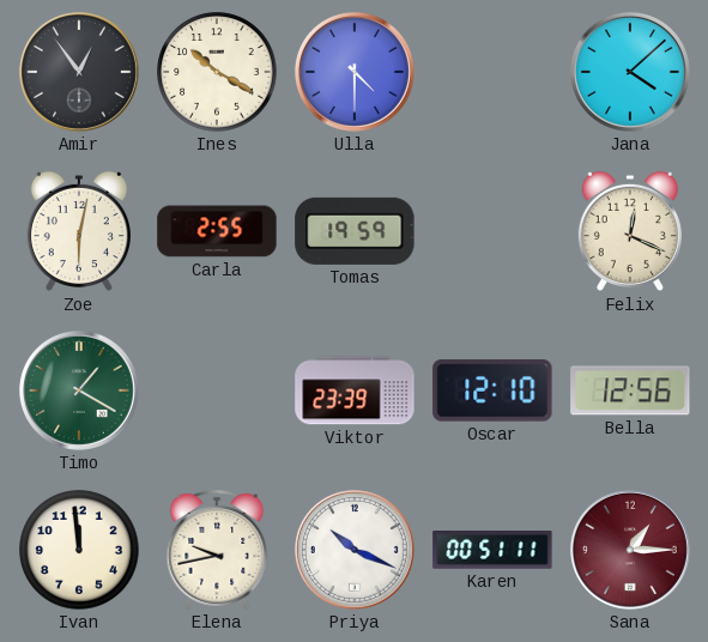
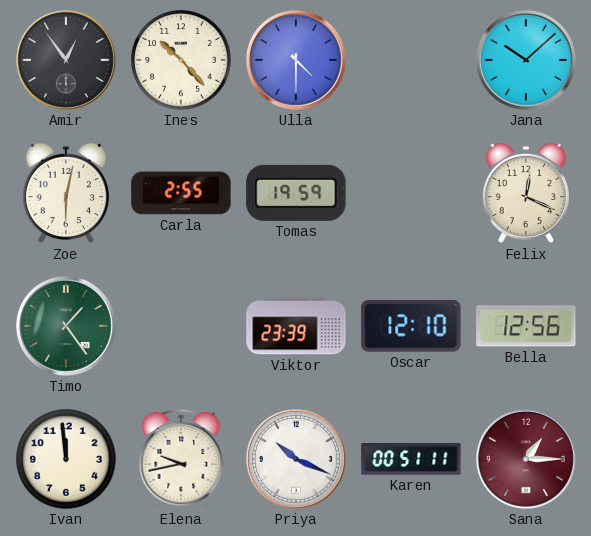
Ines: 10:20 -> 10:23
Jana: 4:08 -> 10:08
Timo: 1:20 -> 1:24
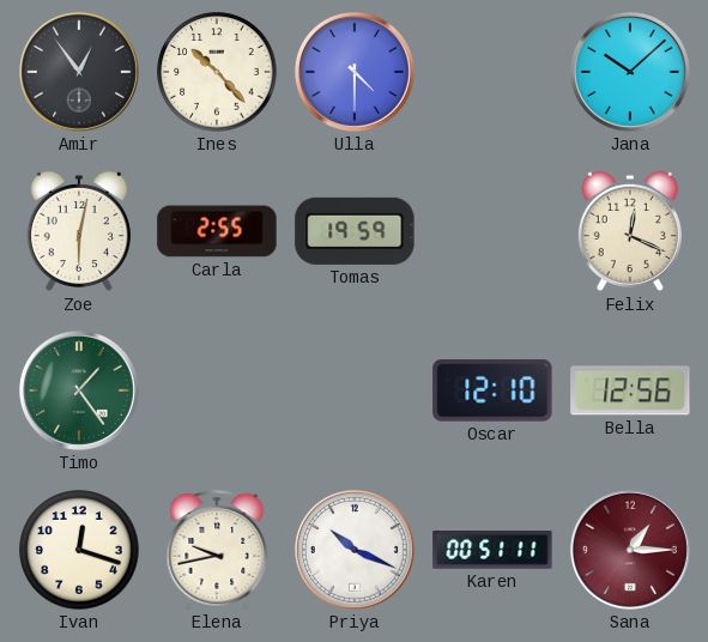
Viktor: 23:39 -> none
Ivan: 11:59 -> 12:18
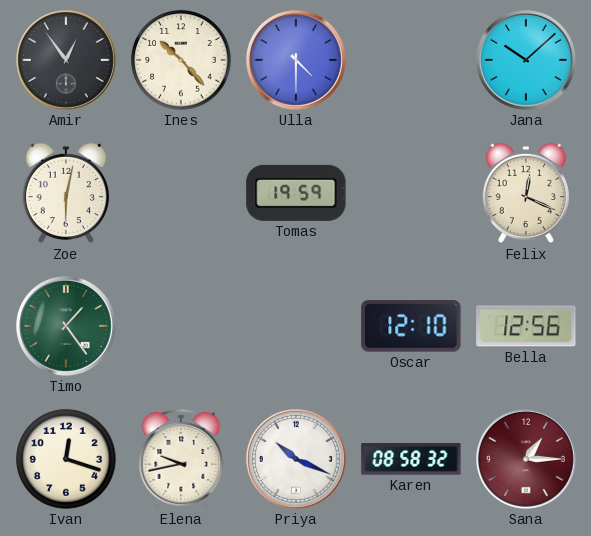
Carla: 2:55 -> none
Karen: 00:51 -> 08:58
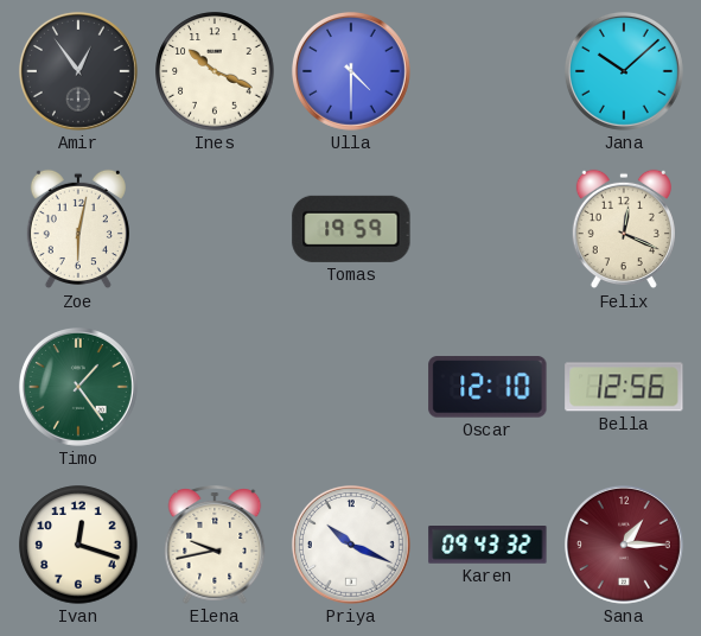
Ines: 10:23 -> 10:19
Karen: 08:58 -> 09:43
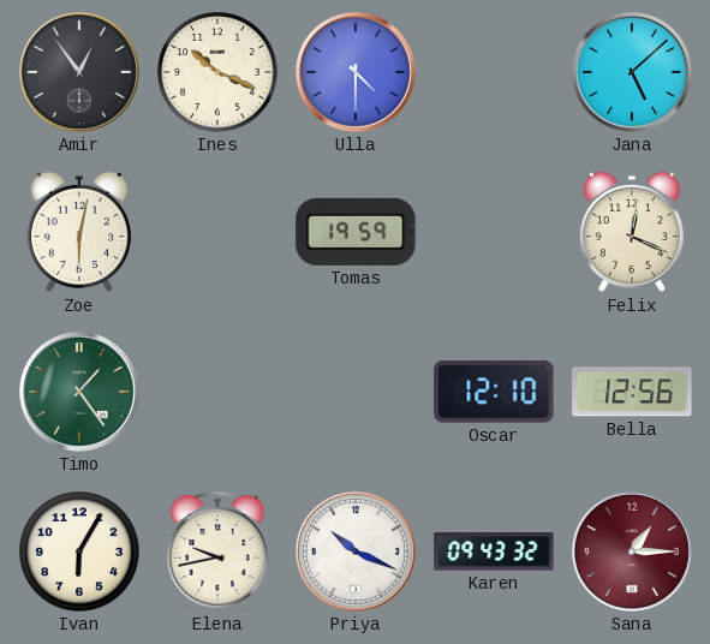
Jana: 10:08 -> 5:08
Ivan: 12:18 -> 6:05
